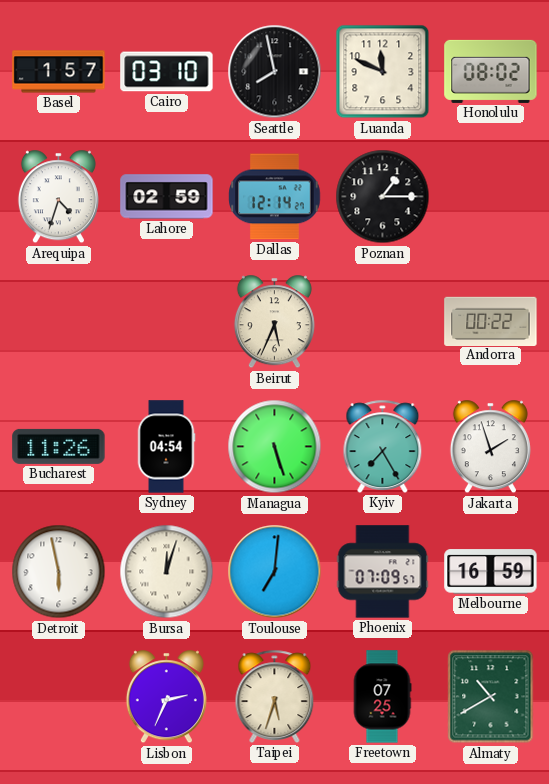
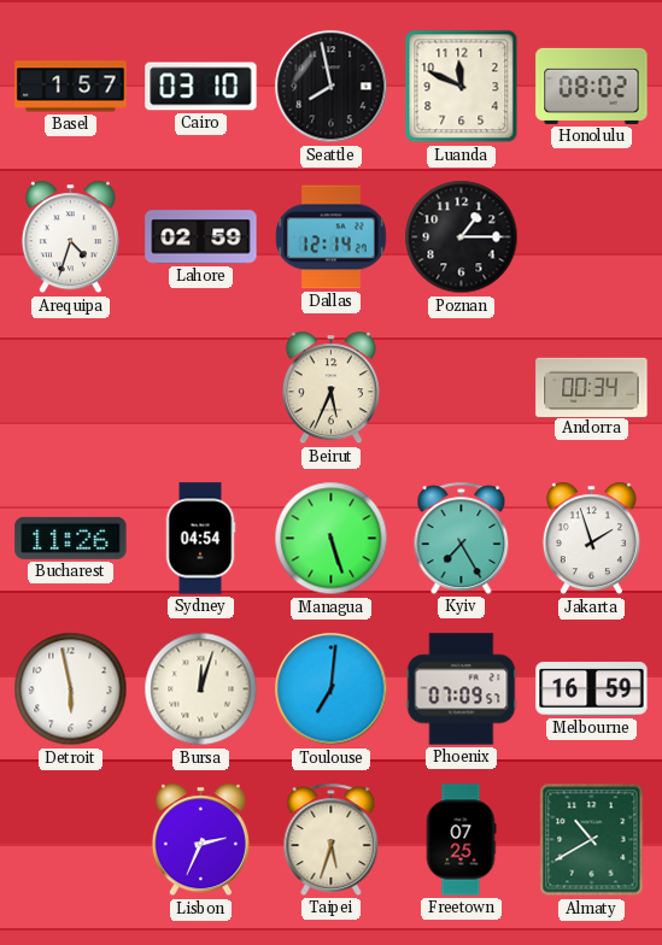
Andorra: 00:22 -> 00:34
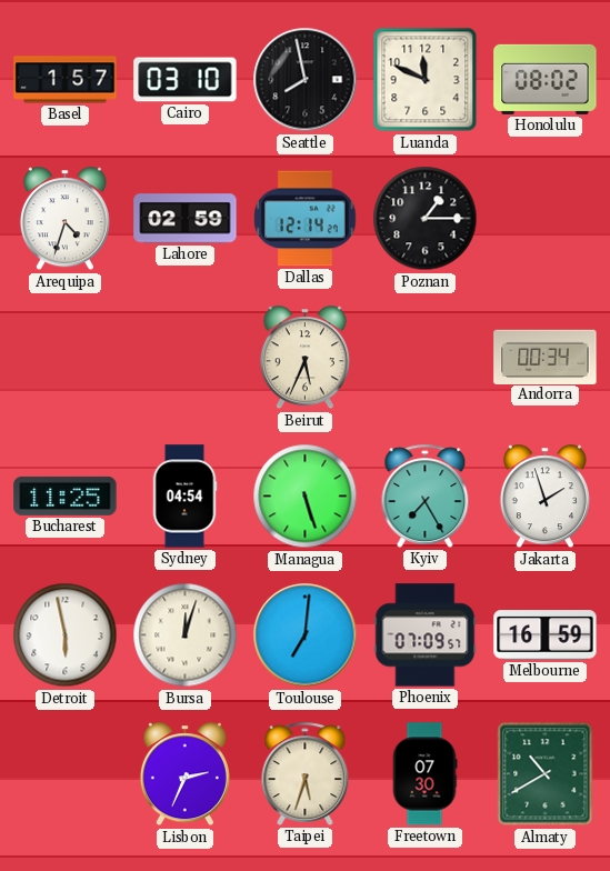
Bucharest: 11:26 -> 11:25
Freetown: 07:25 -> 07:30
